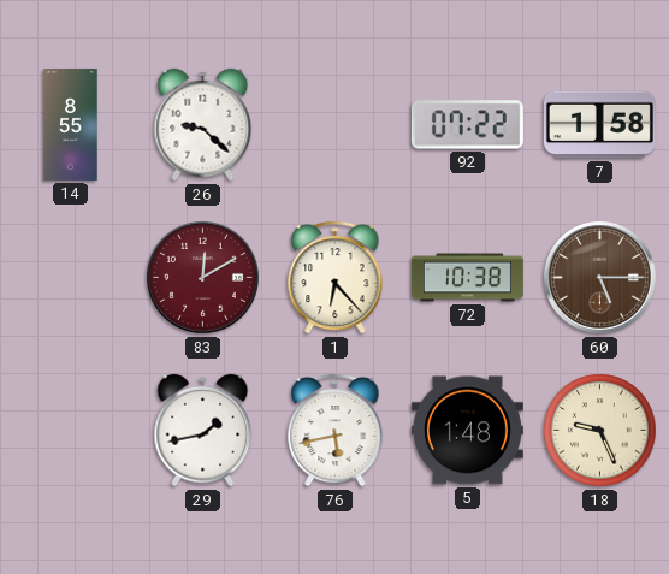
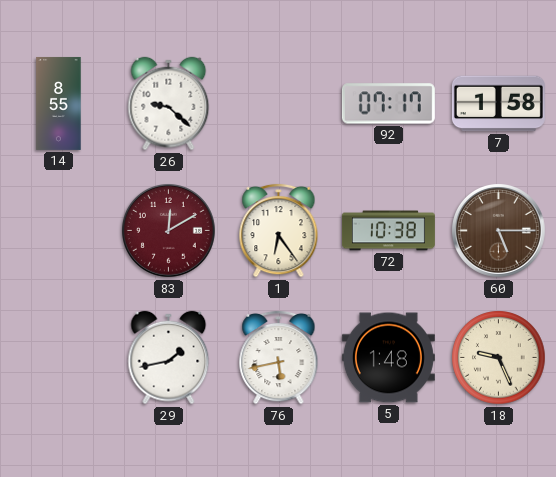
92: 07:22 -> 07:17
1: 6:23 -> 6:24
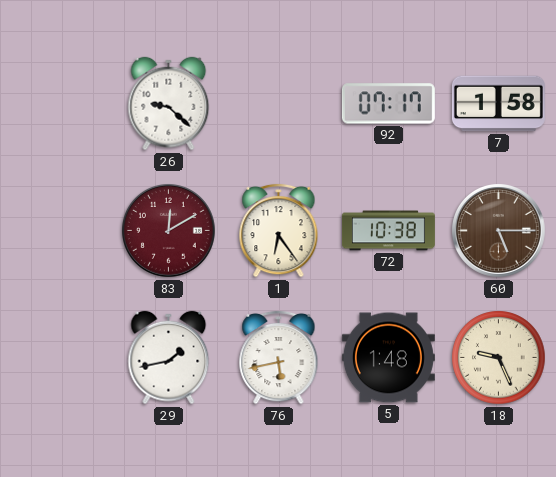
14: 8:55 -> none
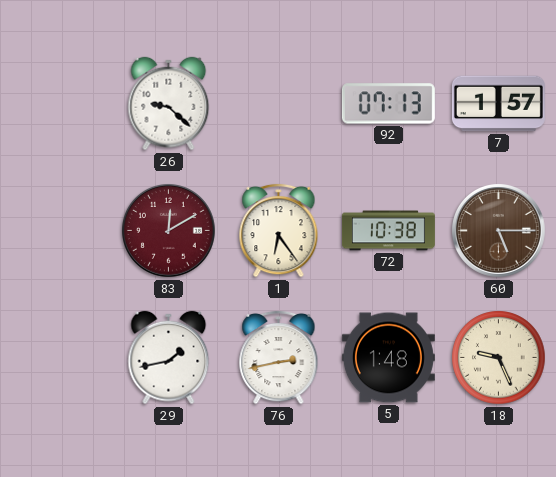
92: 07:17 -> 07:13
7: 1:58 -> 1:57
76: 5:43 -> 2:43
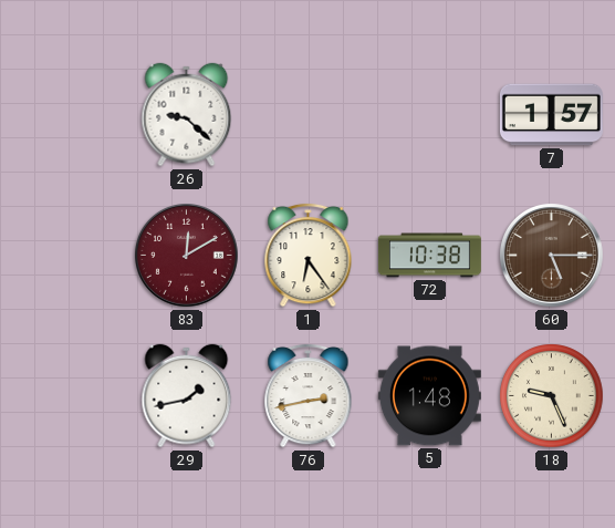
92: 07:13 -> none
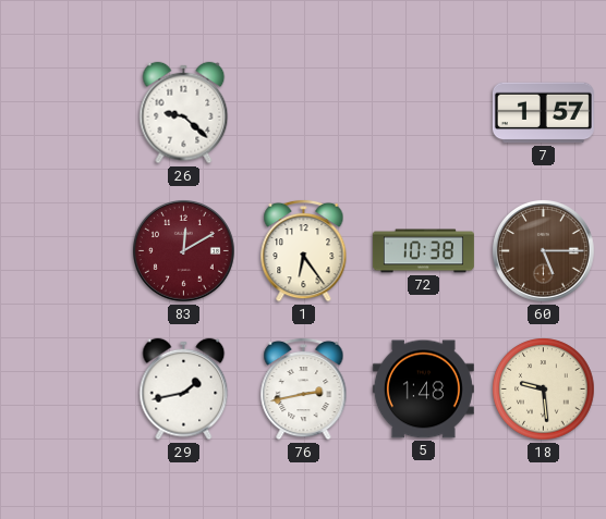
18: 9:26 -> 9:29
